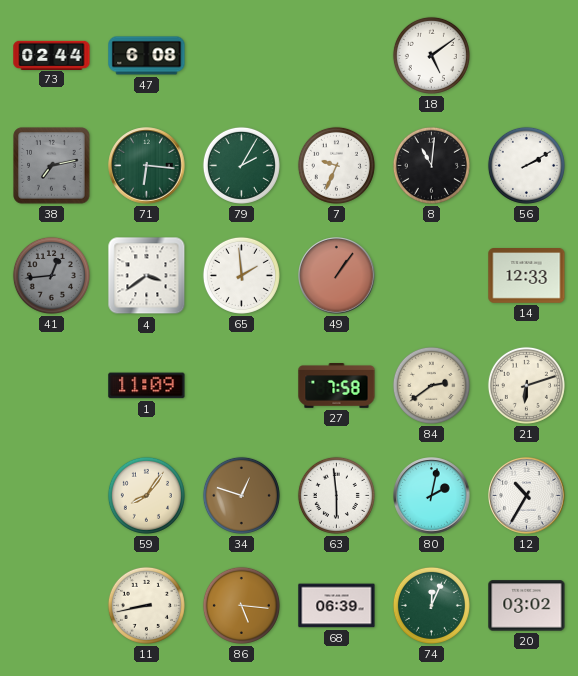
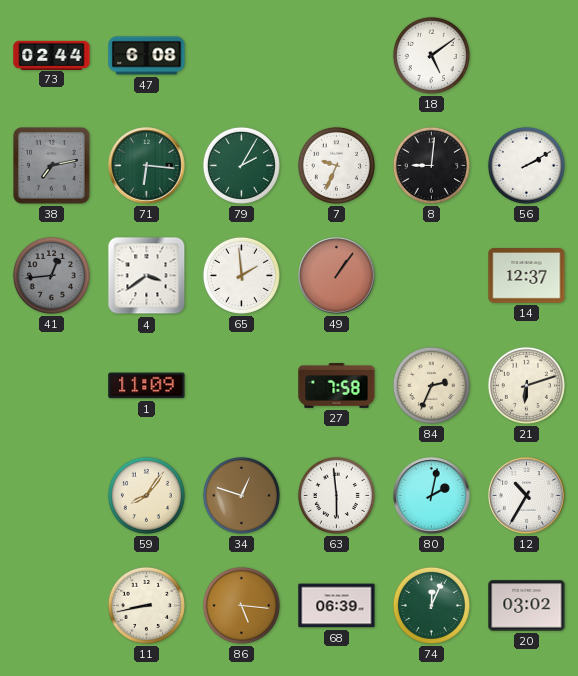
8: 11:01 -> 9:01
14: 12:33 -> 12:37
84: 2:39 -> 2:34
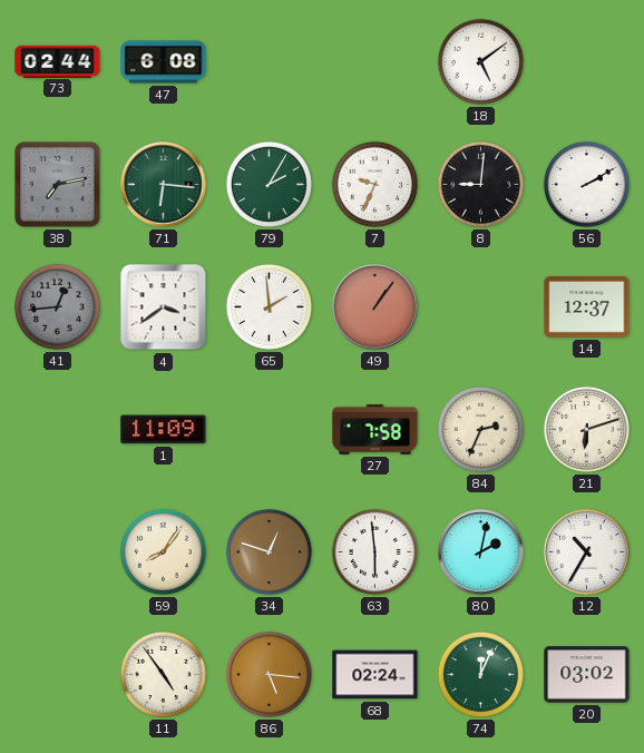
11: 8:43 -> 4:54
68: 06:39 -> 02:24
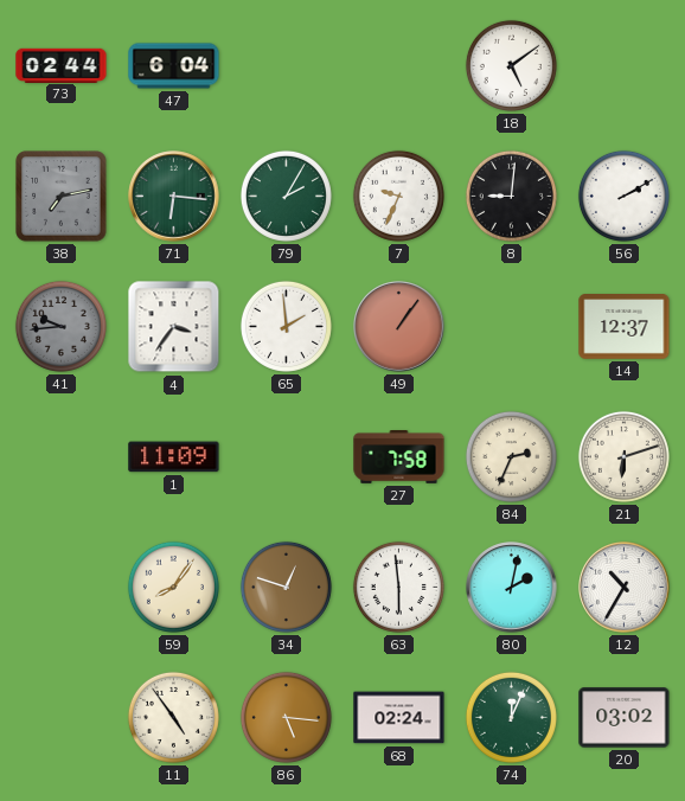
47: 6:08 -> 6:04
41: 12:44 -> 9:44
4: 3:39 -> 3:36
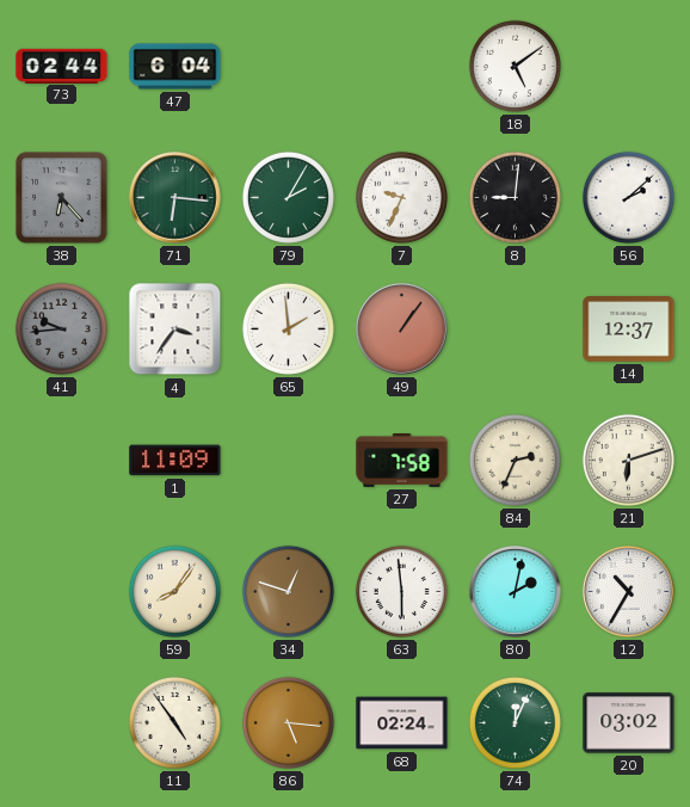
38: 7:13 -> 6:23
56: 2:10 -> 2:08
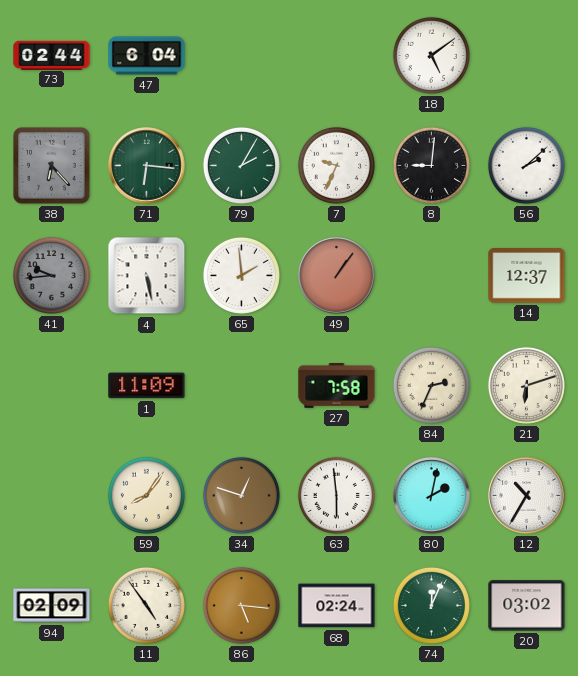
4: 3:36 -> 5:28
94: none -> 02:09
